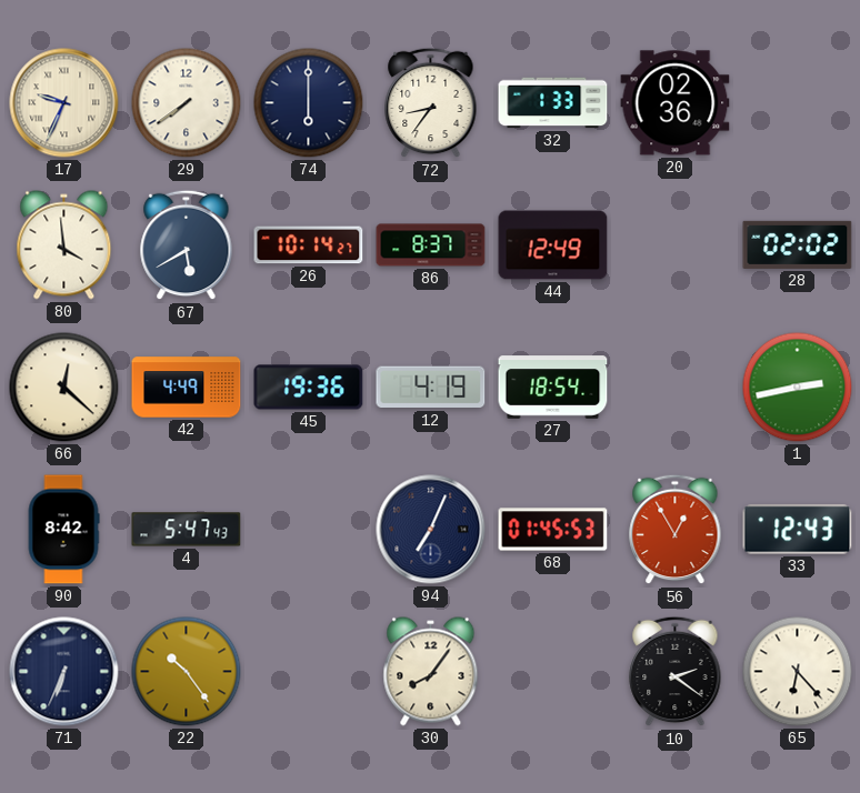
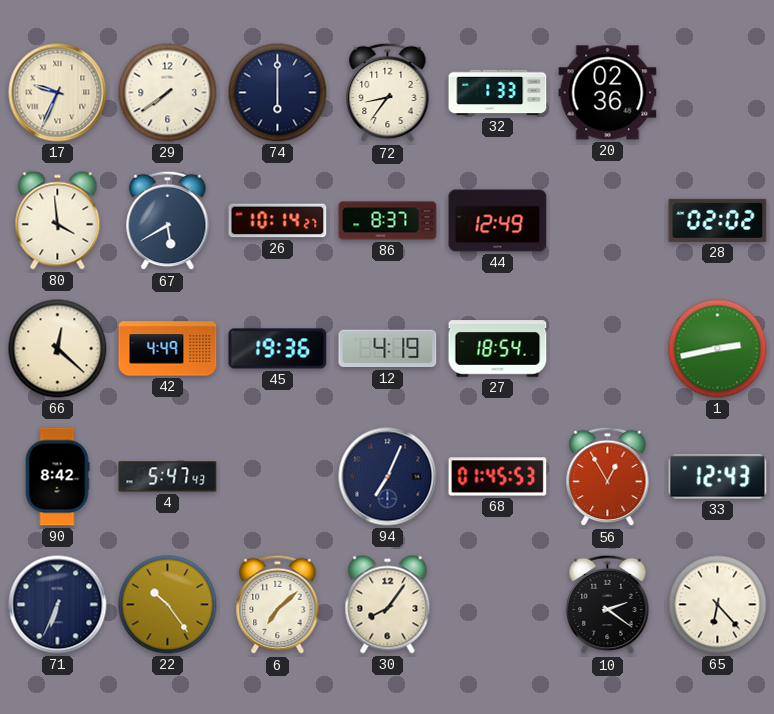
6: none -> 7:08
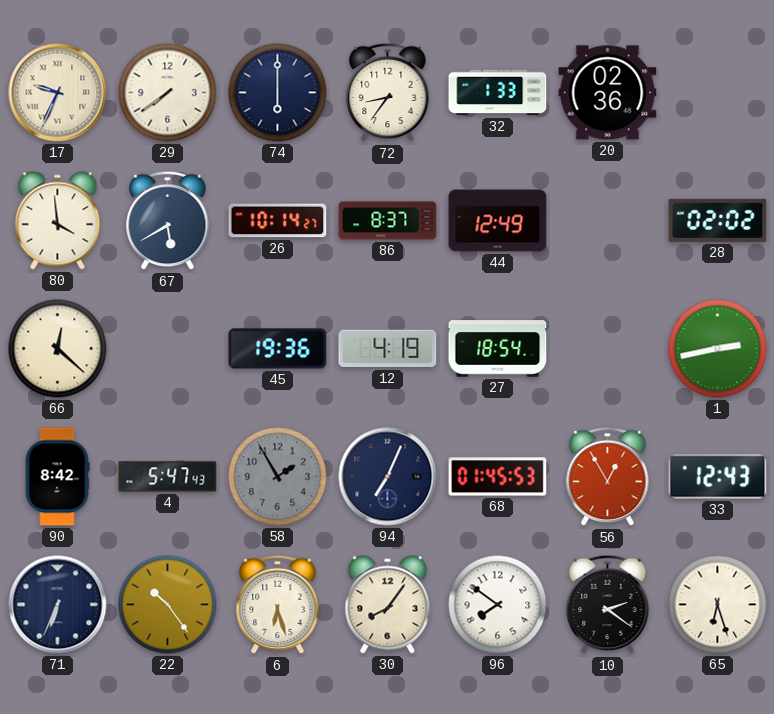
42: 4:49 -> none
58: none -> 1:55
6: 7:08 -> 6:27
96: none -> 7:51
65: 6:23 -> 6:27
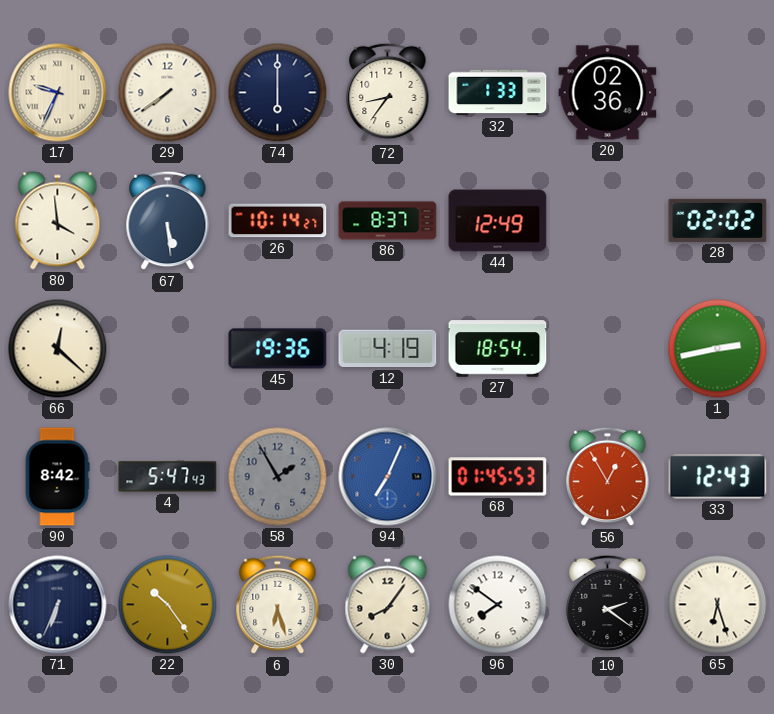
67: 5:40 -> 5:29
94 dial: navy -> blue
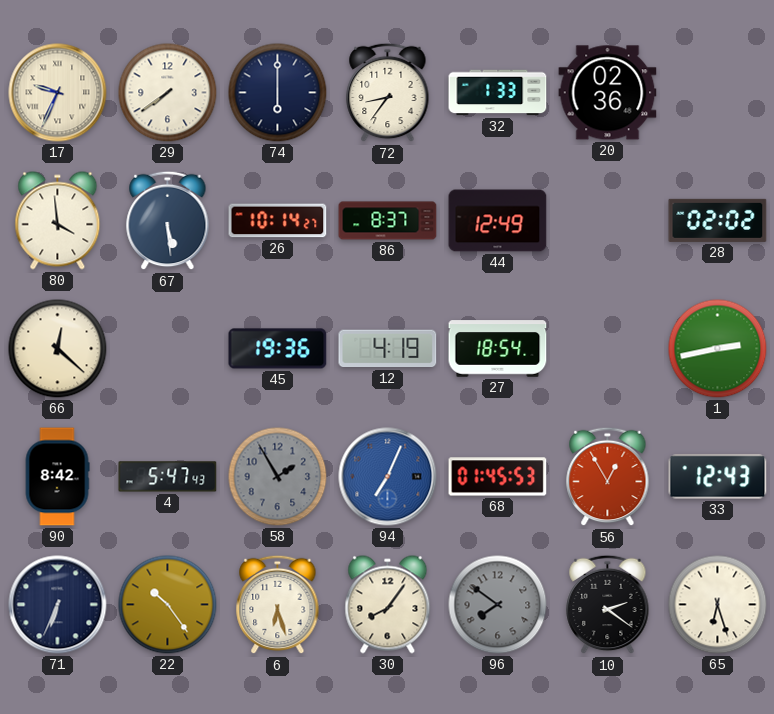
96 dial: white -> grey
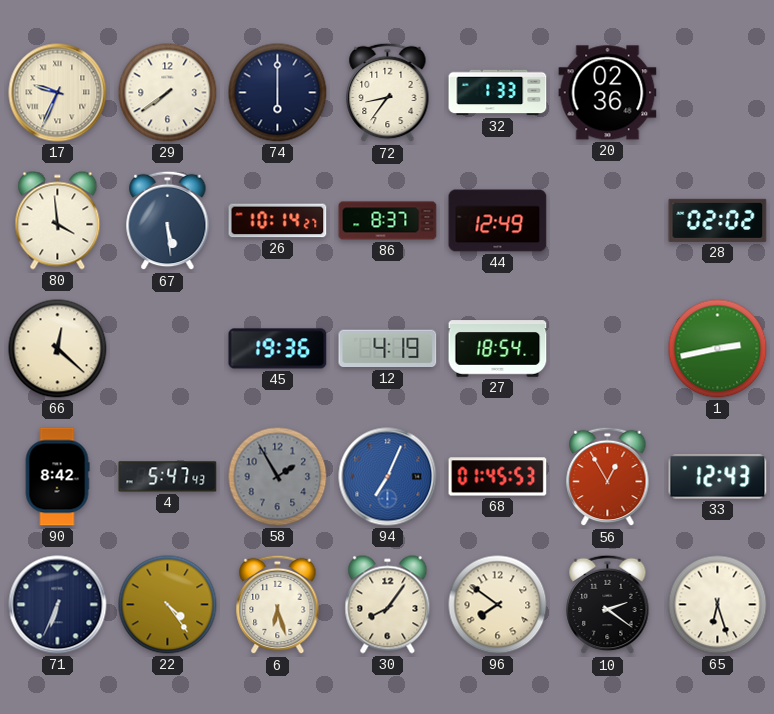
22: 10:24 -> 4:24
96 dial: grey -> cream
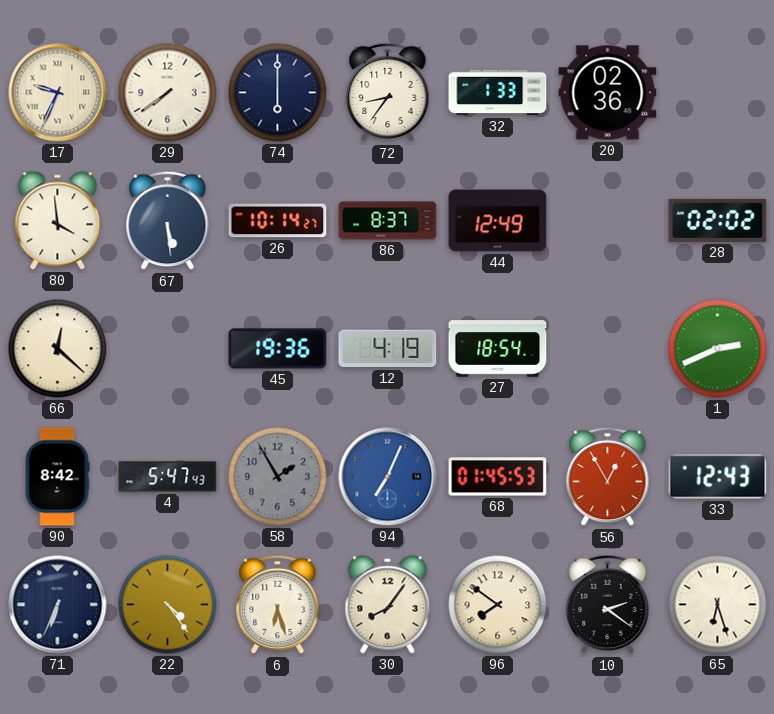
1: 2:43 -> 2:41
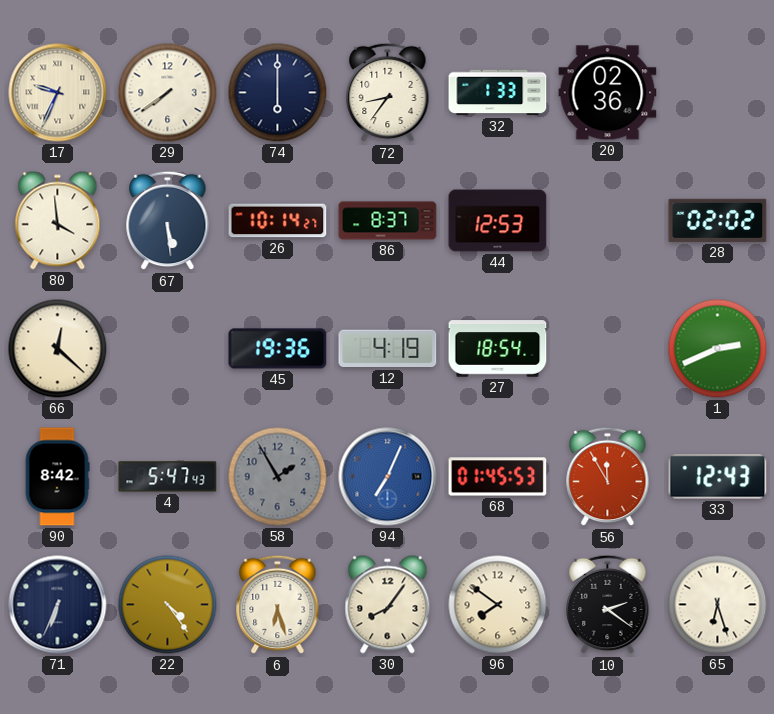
44: 12:49 -> 12:53
56: 12:55 -> 11:55
